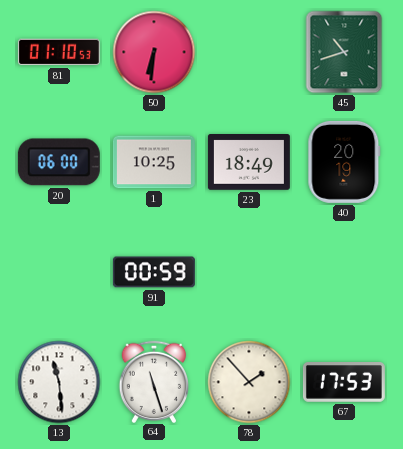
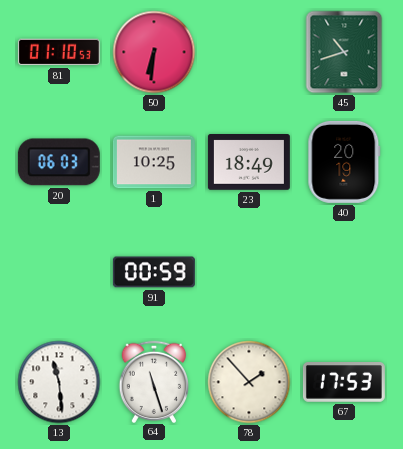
20: 06:00 -> 06:03
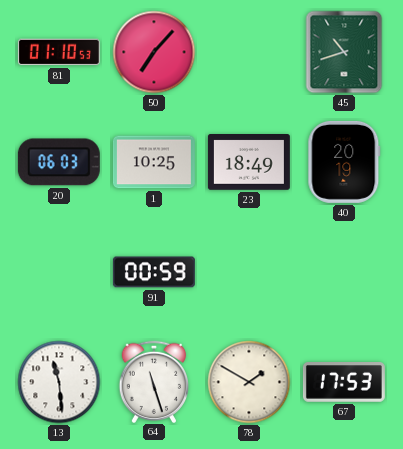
50: 6:31 -> 7:07
78: 1:53 -> 1:50
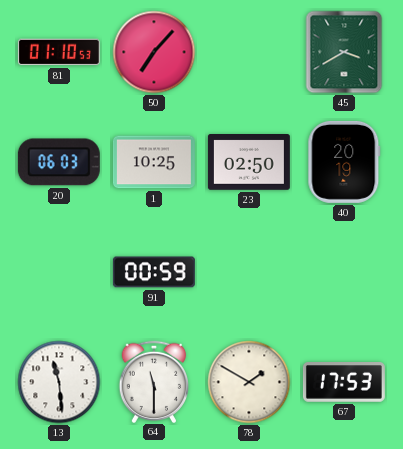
45: 10:42 -> 3:40
23: 18:49 -> 02:50
64: 11:27 -> 11:30
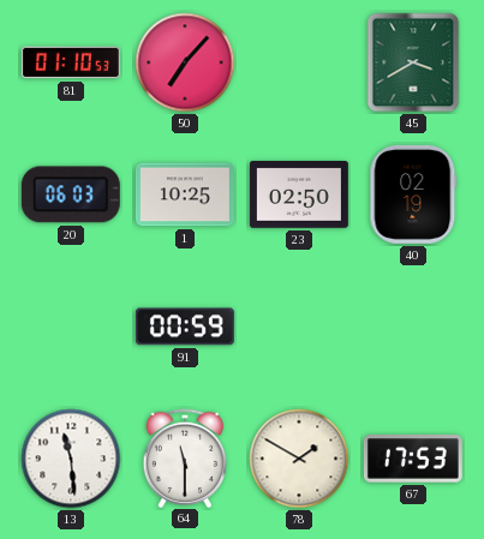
40: 20:19 -> 02:19
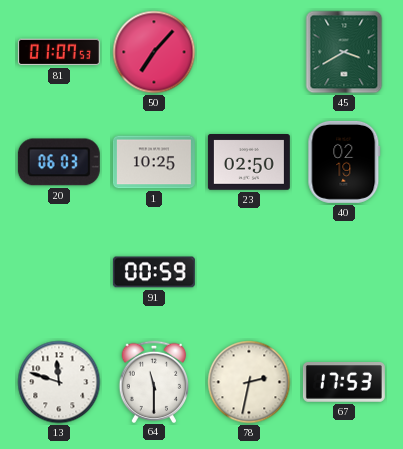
81: 01:10 -> 01:07
13: 11:29 -> 11:48
78: 1:50 -> 2:32
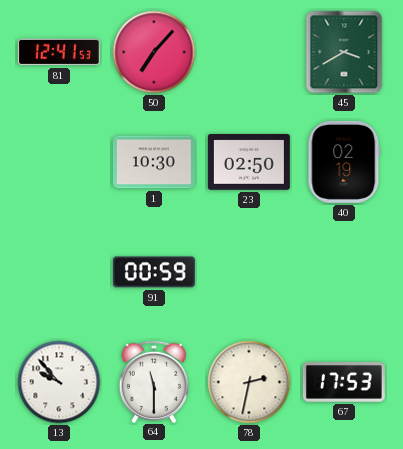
81: 01:07 -> 12:41
20: 06:03 -> none
1: 10:25 -> 10:30
13: 11:48 -> 9:53
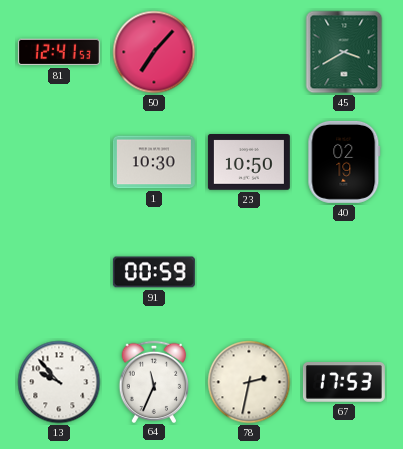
23: 02:50 -> 10:50
64: 11:30 -> 11:34
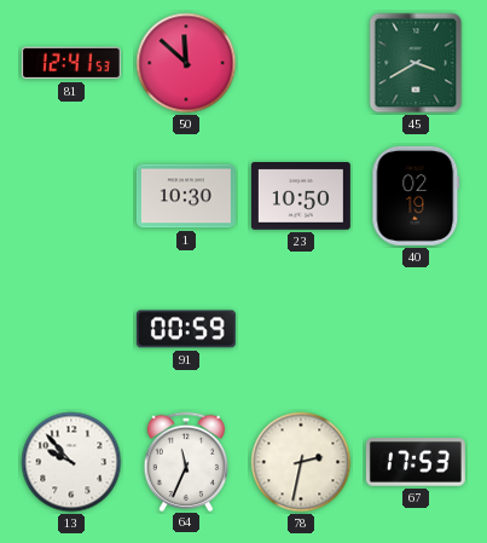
50: 7:07 -> 11:52
